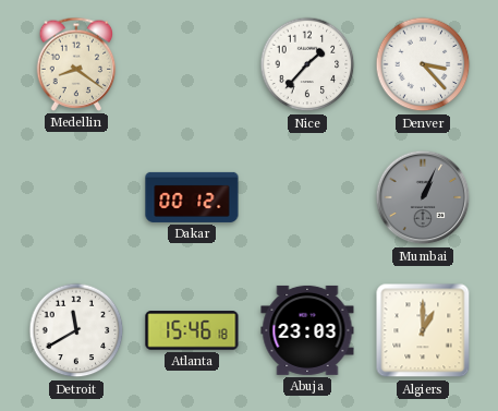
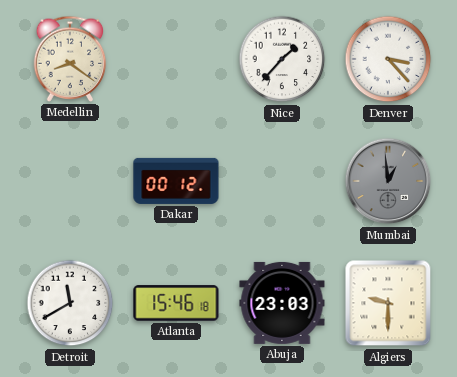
Mumbai: 1:04 -> 12:59
Algiers: 1:00 -> 9:30
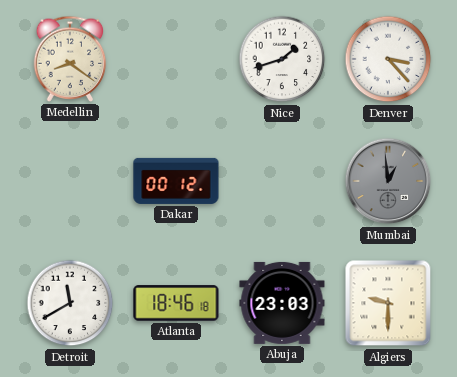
Nice: 1:37 -> 1:42
Atlanta: 15:46 -> 18:46
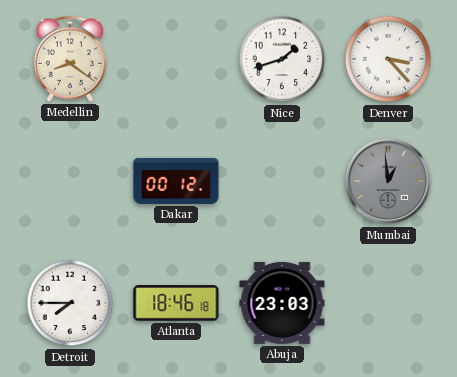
Detroit: 11:40 -> 7:45
Algiers: 9:30 -> none
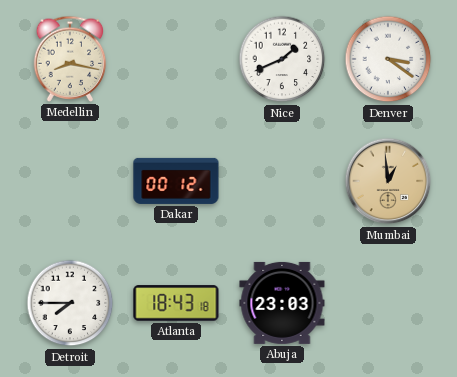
Medellin: 8:21 -> 8:17
Nice: 1:42 -> 1:41
Denver: 3:23 -> 3:21
Mumbai dial: grey -> champagne
Atlanta: 18:46 -> 18:43
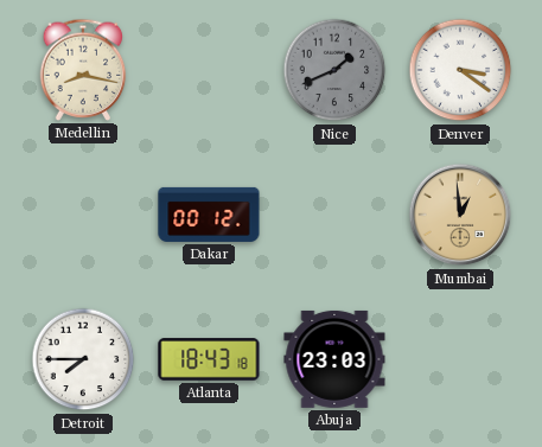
Nice dial: white -> grey
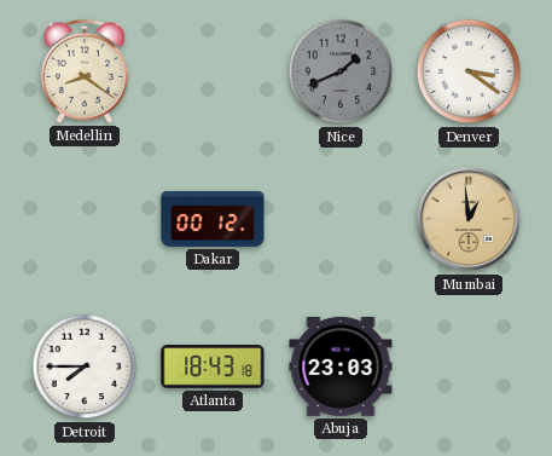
Medellin: 8:17 -> 8:21
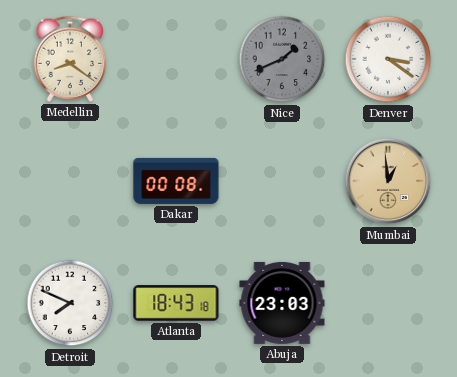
Dakar: 00:12 -> 00:08
Detroit: 7:45 -> 7:49
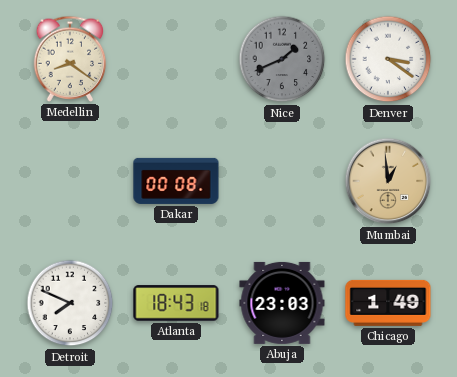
Chicago: none -> 1:49
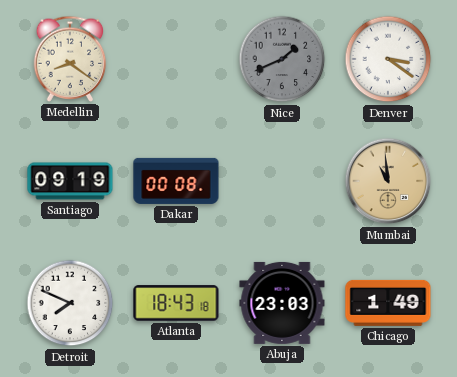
Santiago: none -> 09:19
Mumbai: 12:59 -> 10:59
